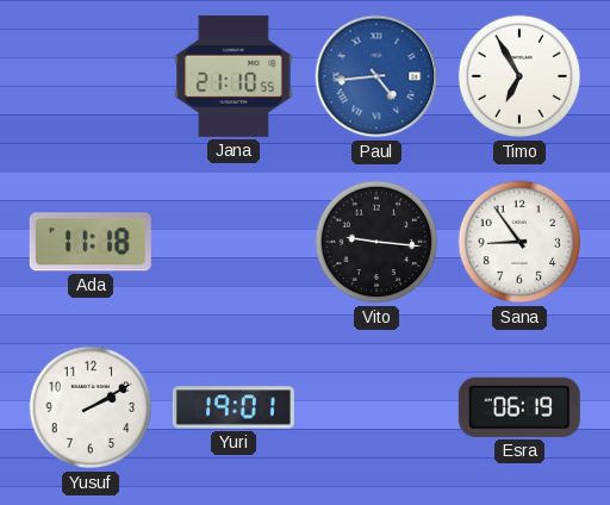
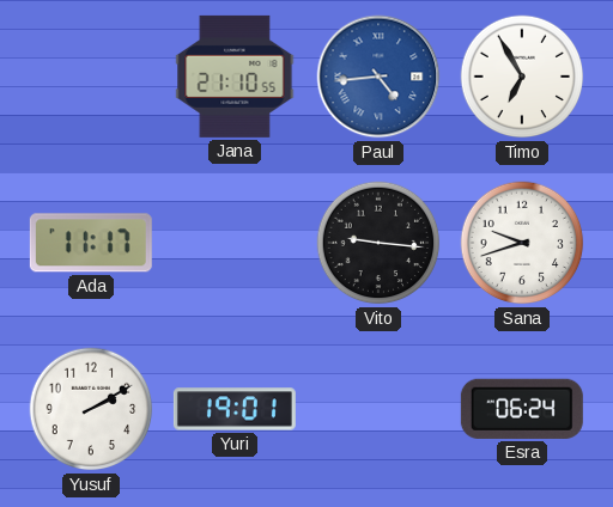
Ada: 11:18 -> 11:17
Sana: 8:54 -> 9:42
Esra: 06:19 -> 06:24
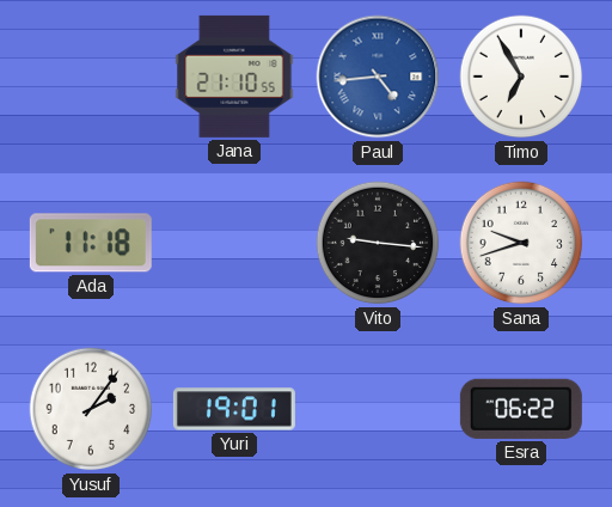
Ada: 11:17 -> 11:18
Yusuf: 2:10 -> 2:06
Esra: 06:24 -> 06:22
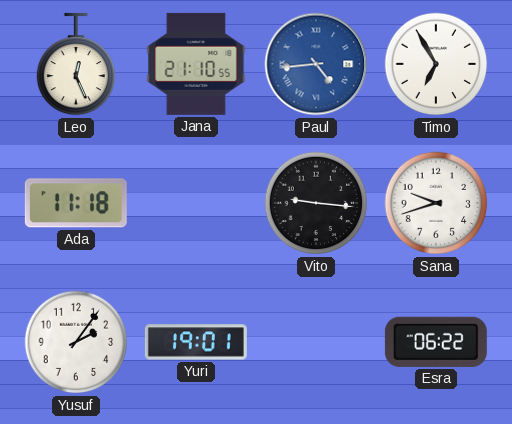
Leo: none -> 12:26
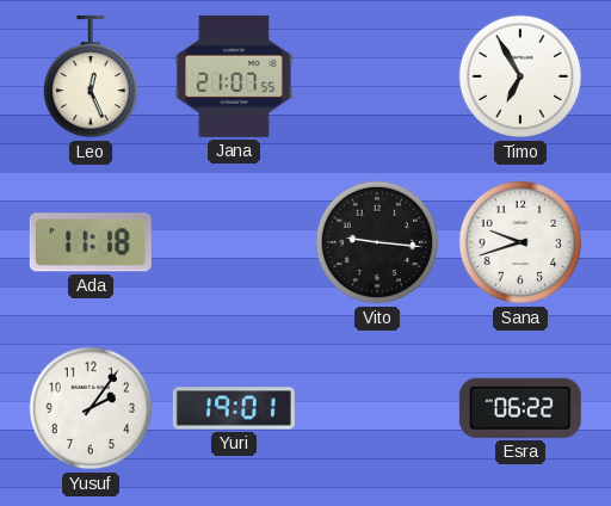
Jana: 21:10 -> 21:07
Paul: 4:44 -> none
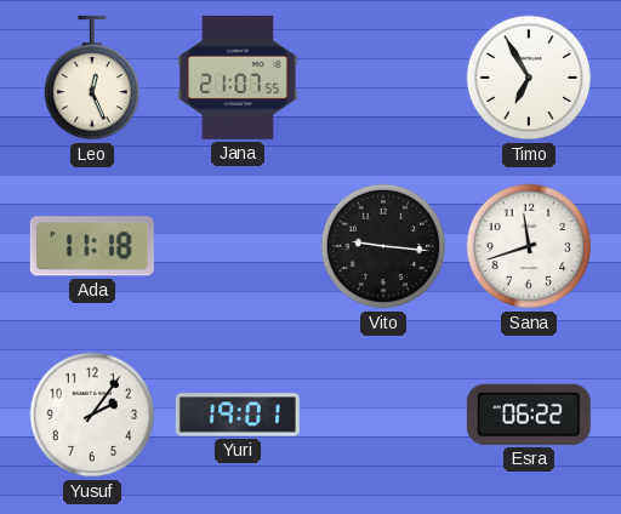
Sana: 9:42 -> 11:42
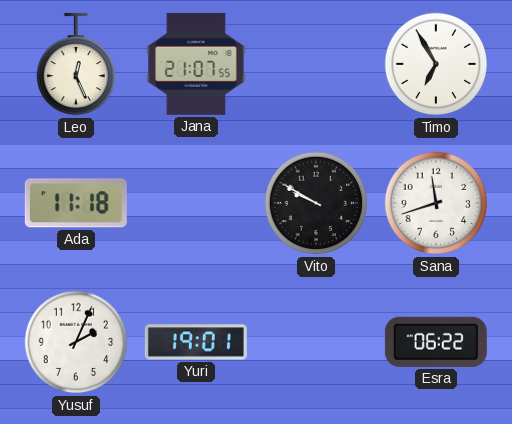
Vito: 9:16 -> 9:50
Yusuf: 2:06 -> 2:04
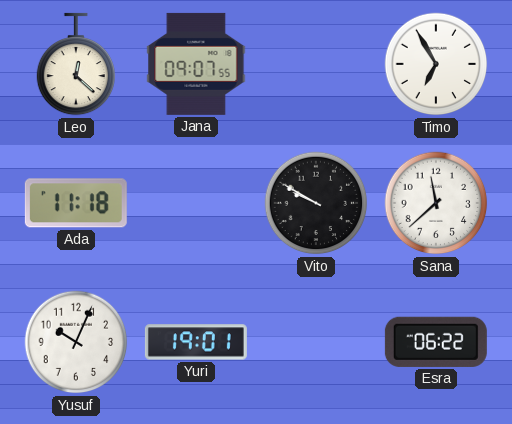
Leo: 12:26 -> 12:22
Jana: 21:07 -> 09:07
Sana: 11:42 -> 11:38
Yusuf: 2:04 -> 10:04
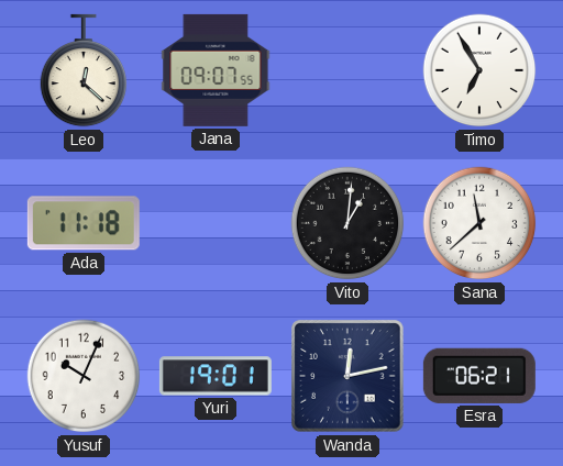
Vito: 9:50 -> 1:01
Wanda: none -> 12:13
Esra: 06:22 -> 06:21
